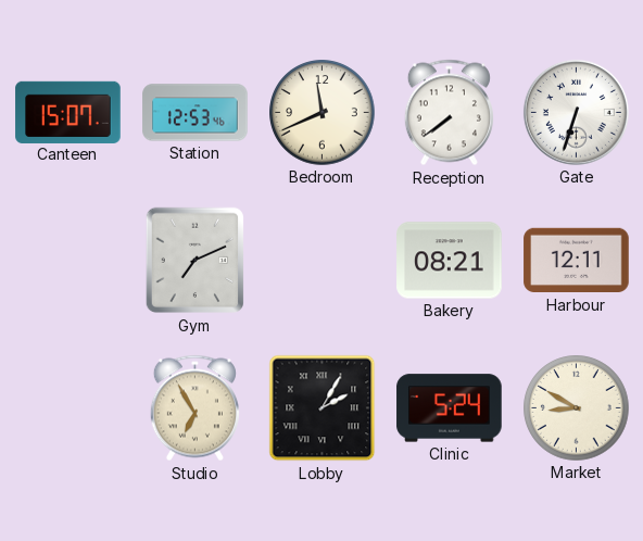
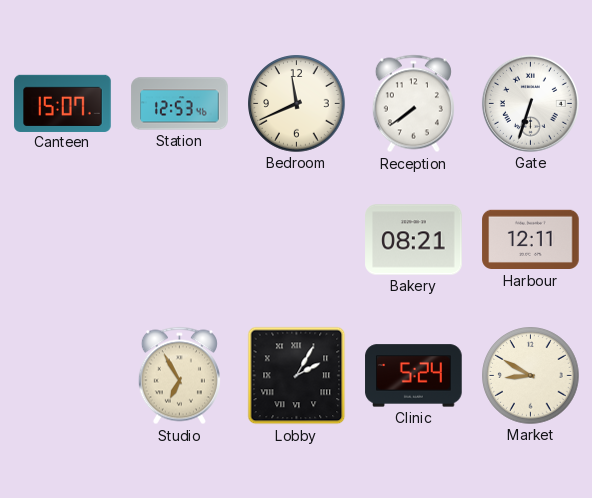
Gym: 7:11 -> none
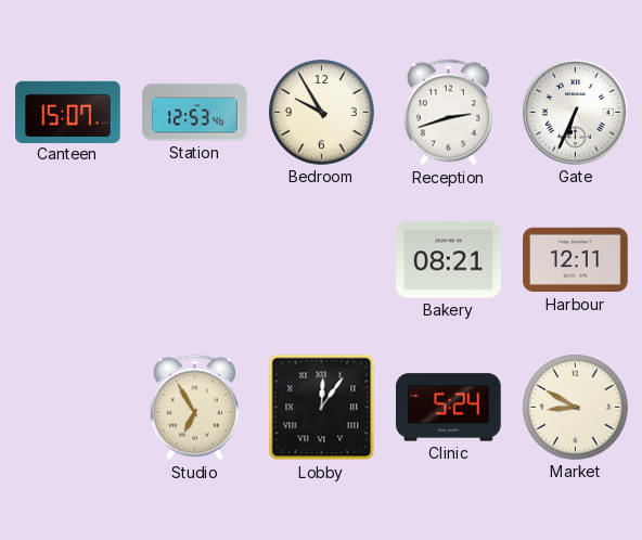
Bedroom: 11:41 -> 9:55
Reception: 7:39 -> 2:42
Gate: 6:33 -> 6:34
Lobby: 2:05 -> 12:06
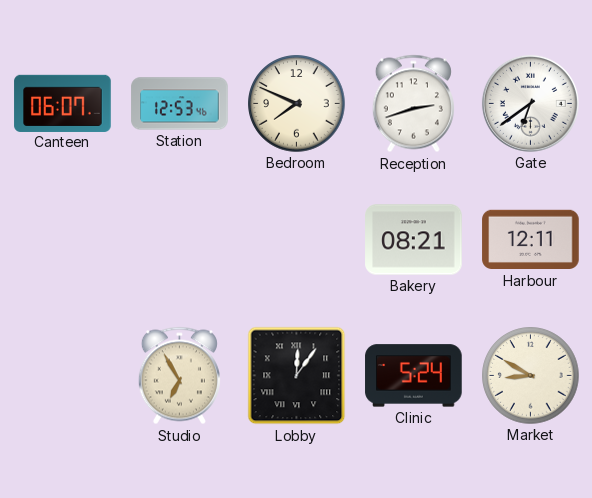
Canteen: 15:07 -> 06:07
Bedroom: 9:55 -> 7:49
Gate: 6:34 -> 6:39
